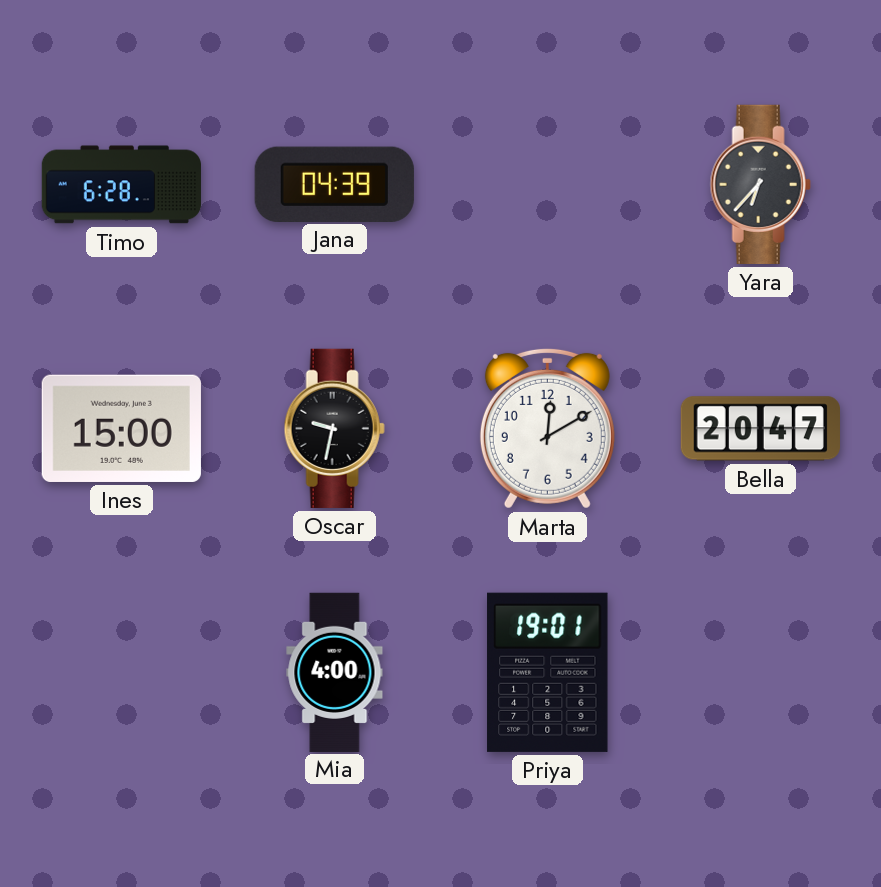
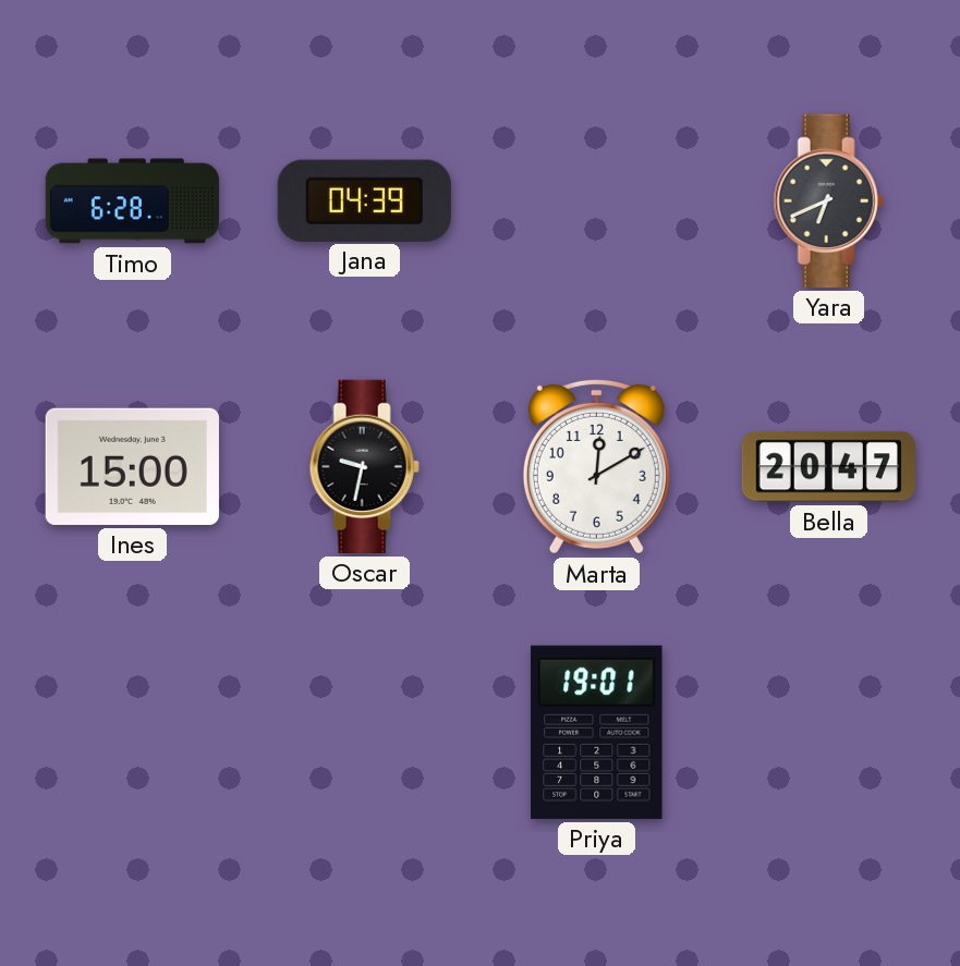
Yara: 6:37 -> 6:41
Mia: 4:00 -> none
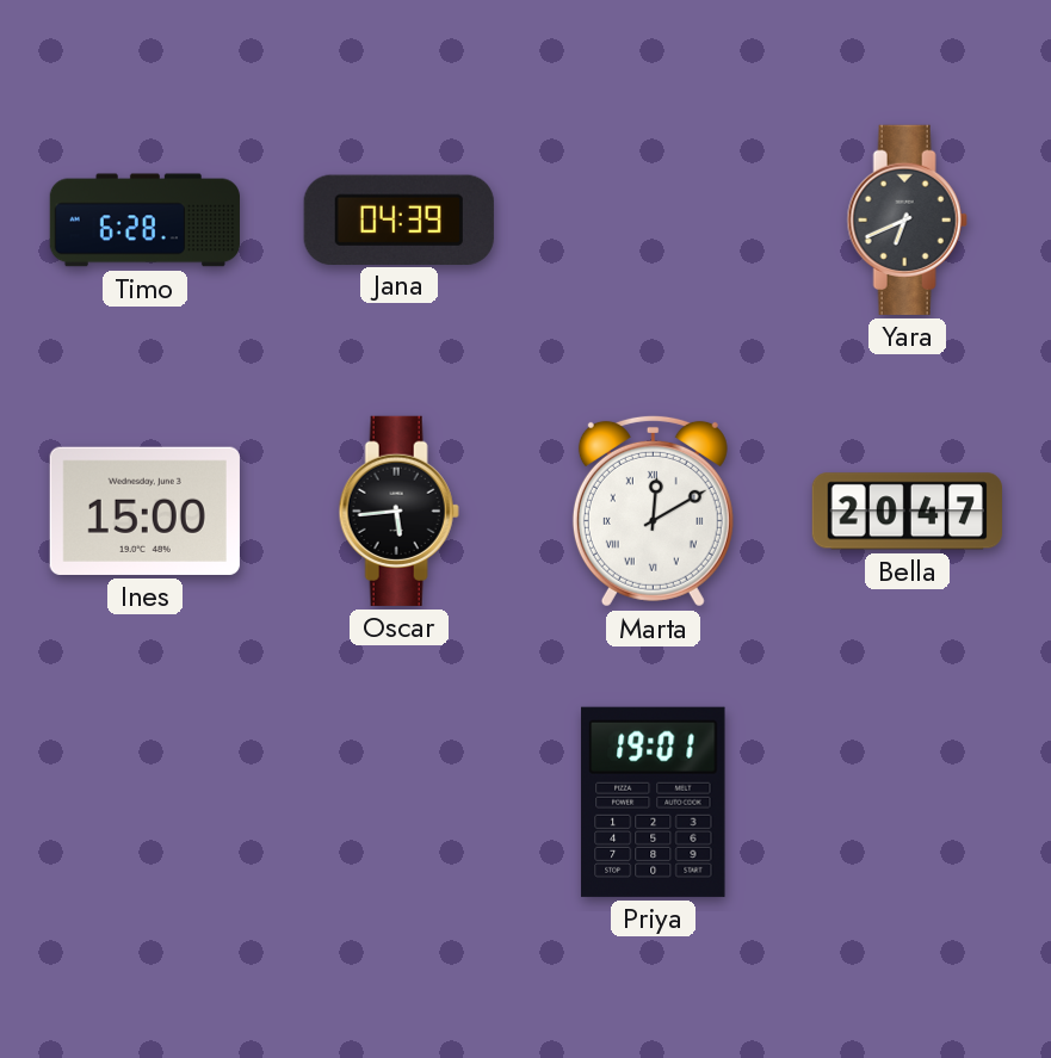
Oscar: 9:32 -> 5:44
Marta numerals: Arabic -> Roman
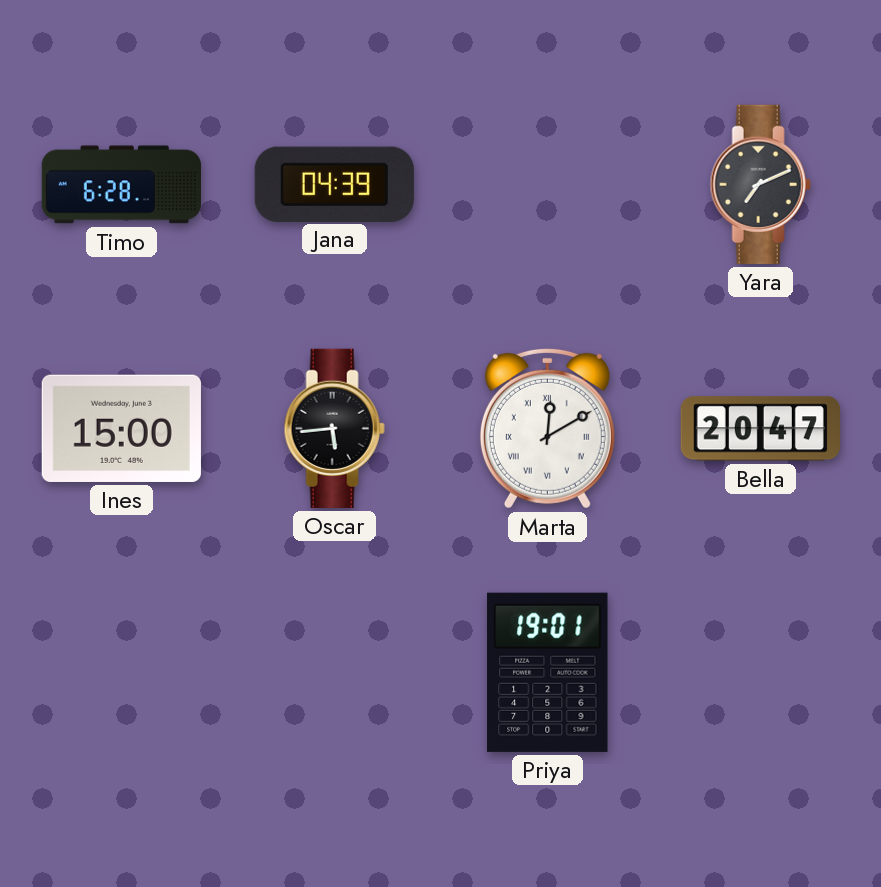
Yara: 6:41 -> 7:11
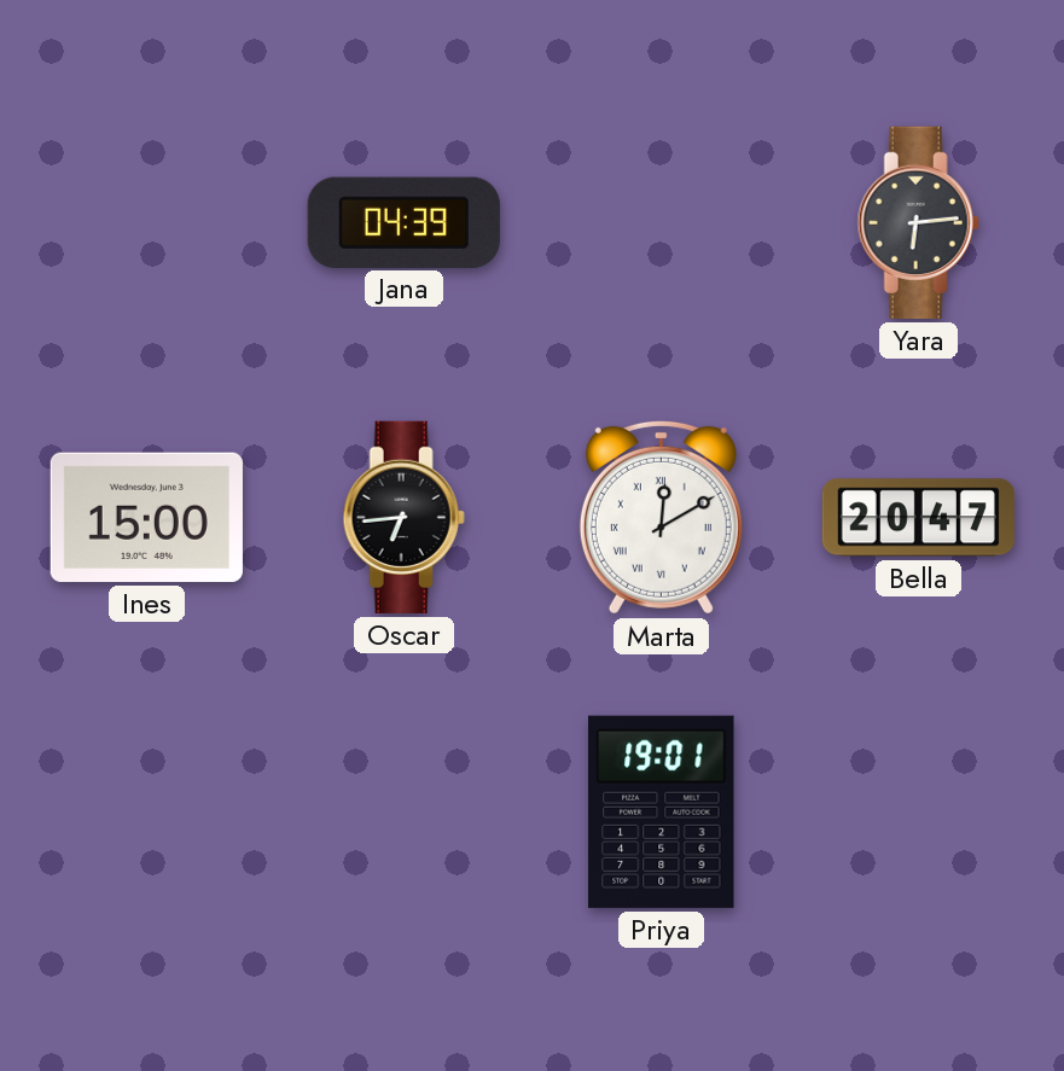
Timo: 6:28 -> none
Yara: 7:11 -> 6:14
Oscar: 5:44 -> 6:44
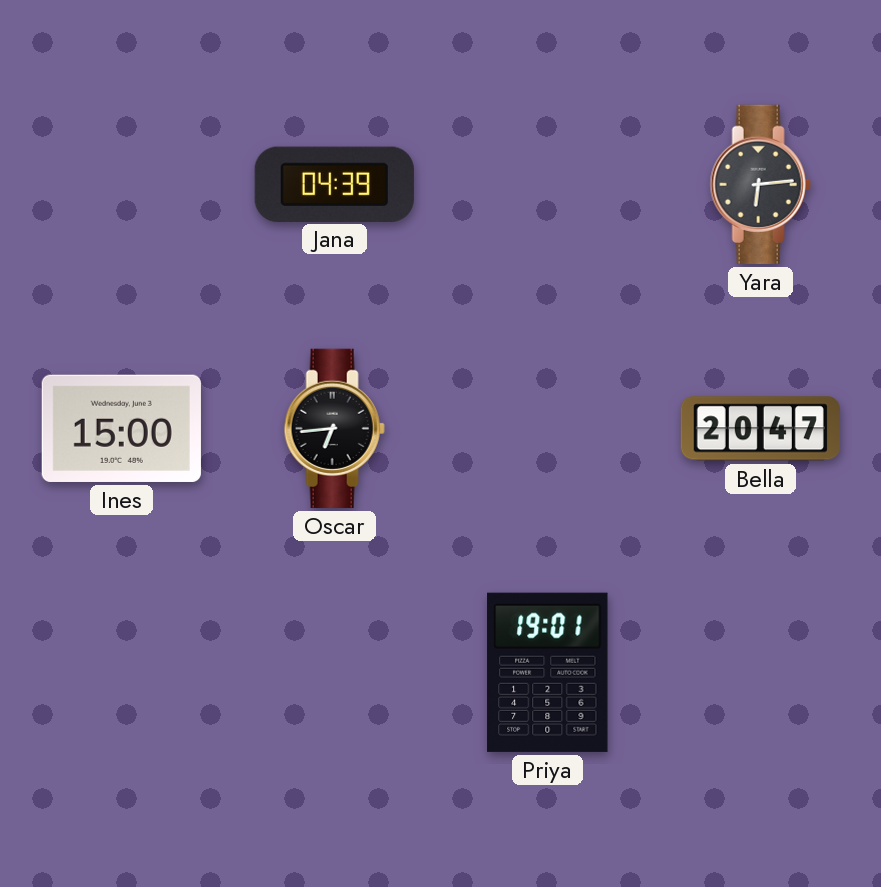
Marta: 12:10 -> none
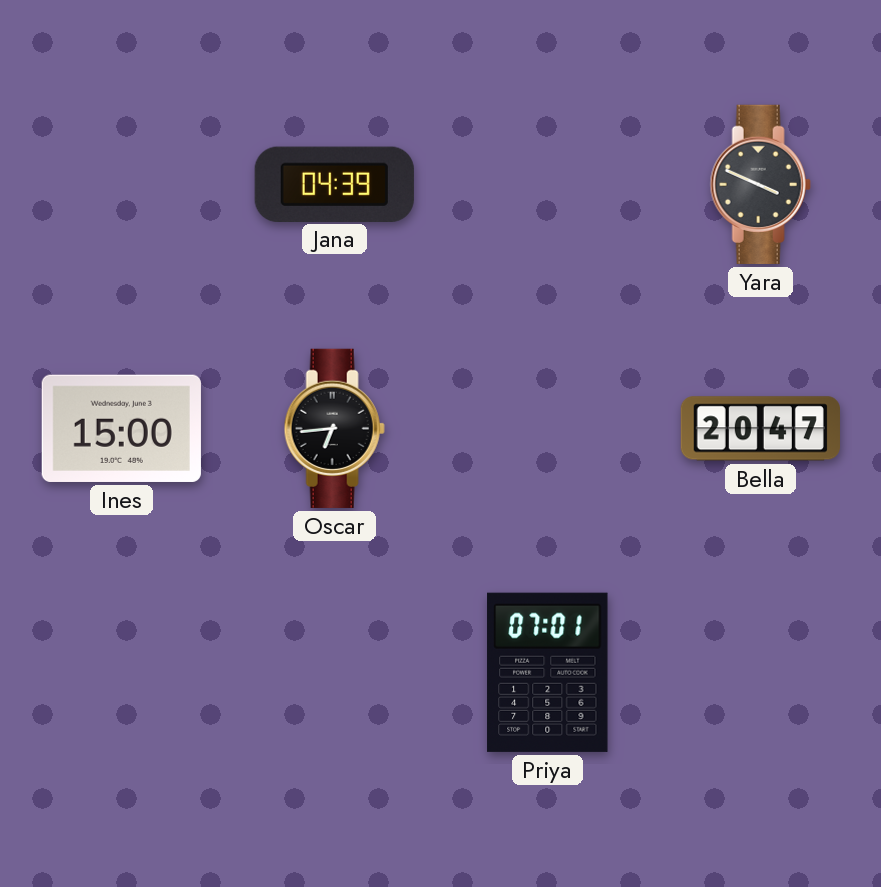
Yara: 6:14 -> 3:49
Priya: 19:01 -> 07:01
